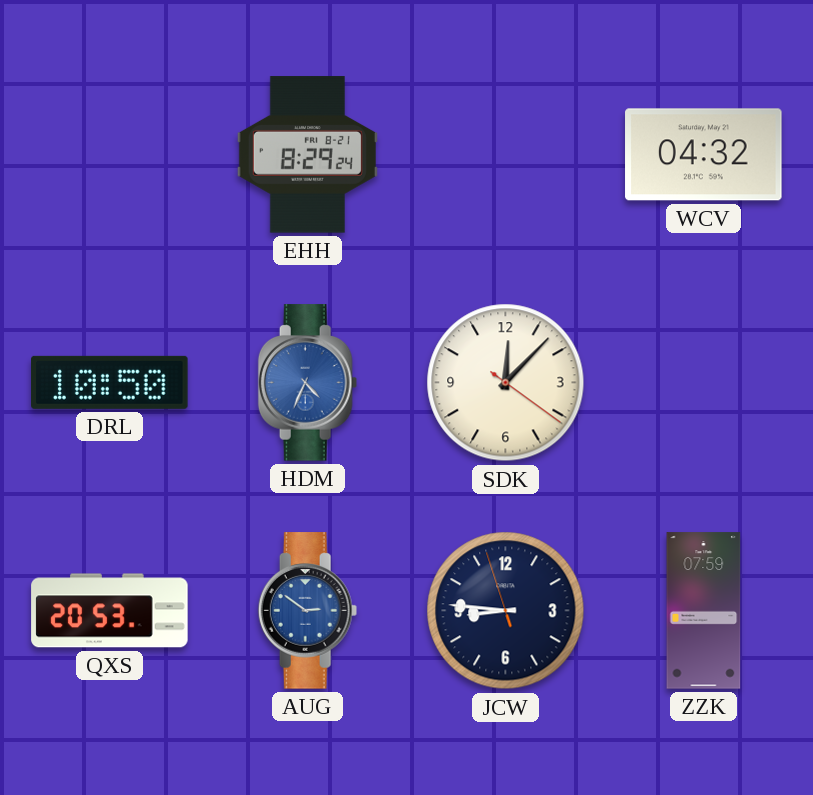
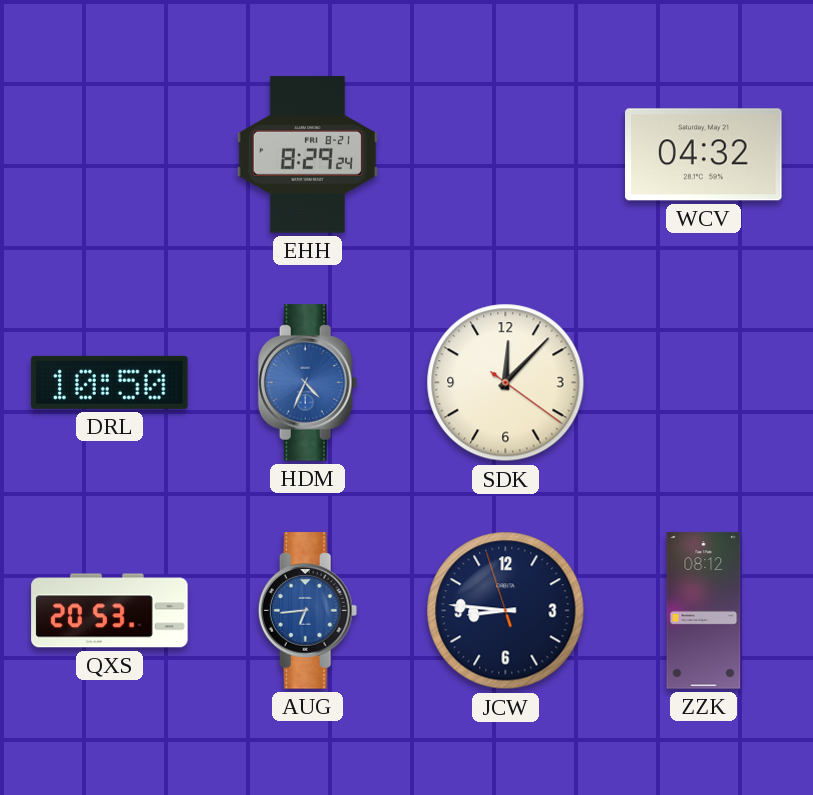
AUG: 2:51 -> 6:44
ZZK: 07:59 -> 08:12
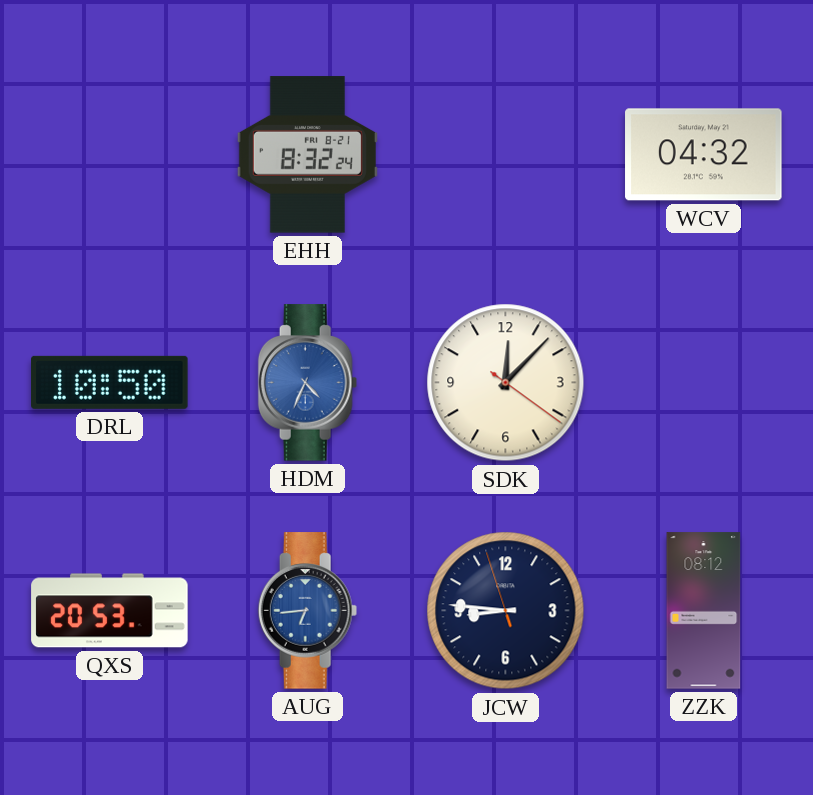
EHH: 8:29 -> 8:32
